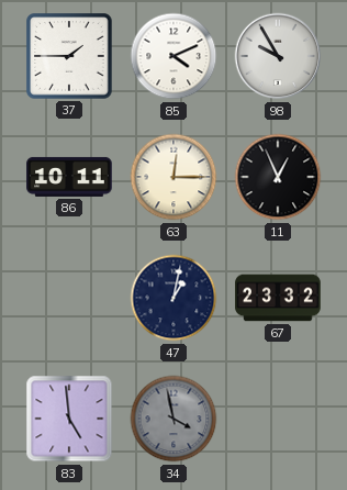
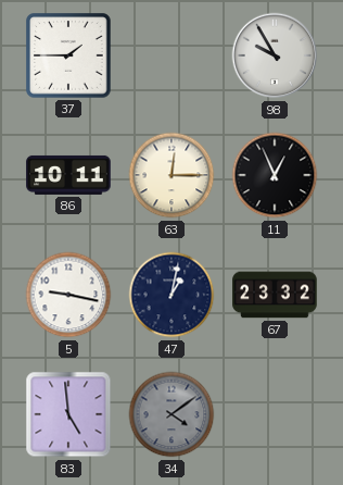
85: 4:11 -> none
5: none -> 9:17
34: 3:58 -> 4:09
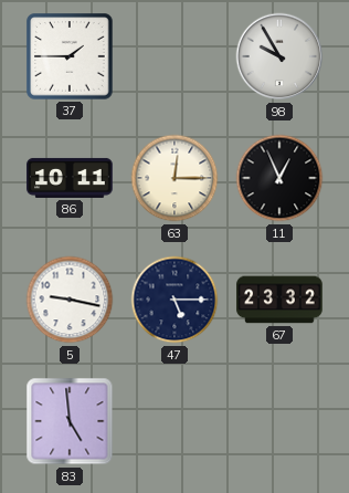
47: 1:02 -> 5:15
34: 4:09 -> none
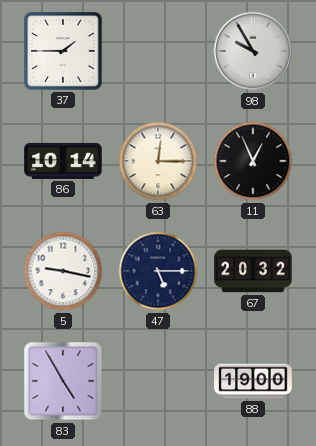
86: 10:11 -> 10:14
67: 23:32 -> 20:32
83: 4:59 -> 4:55
88: none -> 19:00
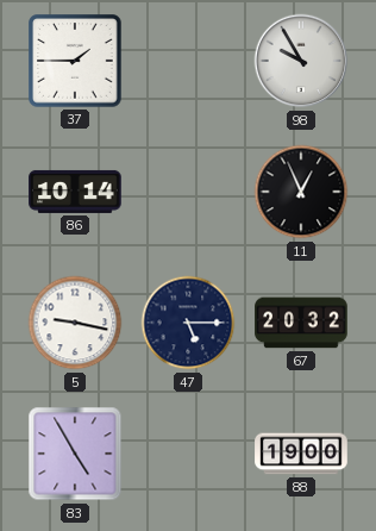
63: 12:15 -> none
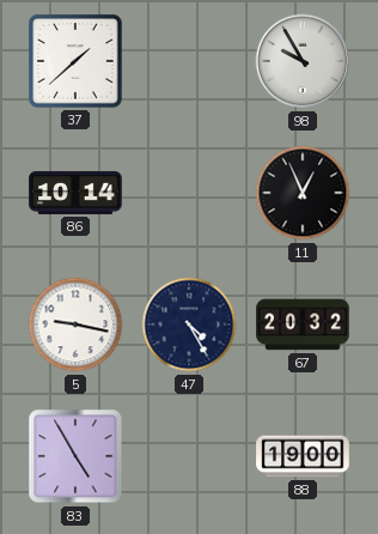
37: 1:45 -> 1:38
47: 5:15 -> 4:25
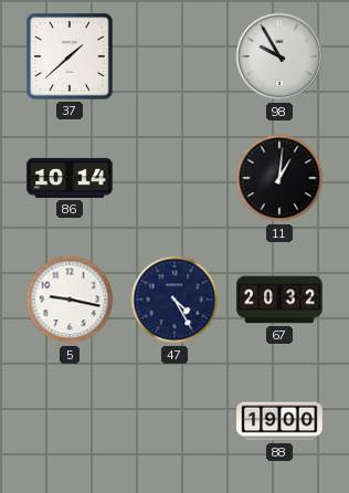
11: 12:56 -> 1:01
83: 4:55 -> none
